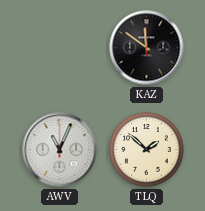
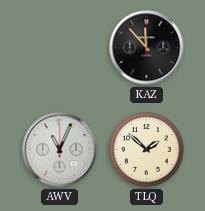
KAZ: 11:51 -> 11:53
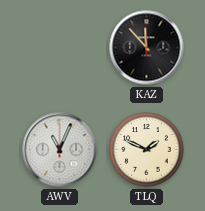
TLQ: 1:52 -> 1:49
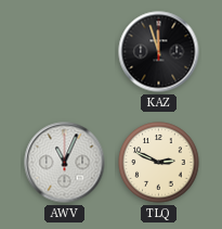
KAZ: 11:53 -> 11:57
TLQ: 1:49 -> 2:49
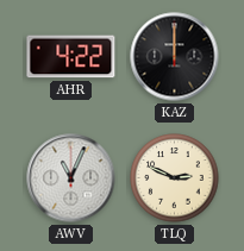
AHR: none -> 4:22
KAZ: 11:57 -> 12:00
